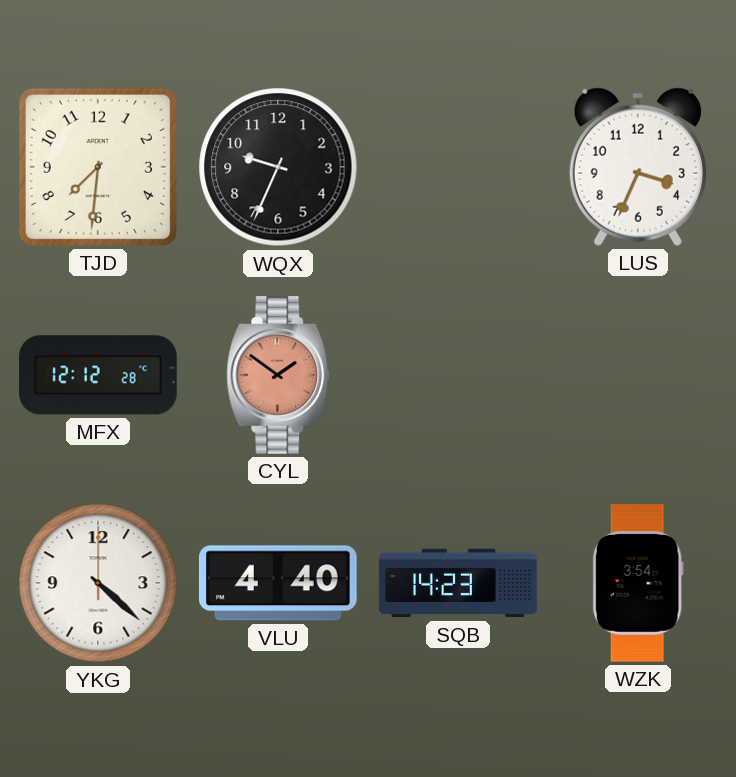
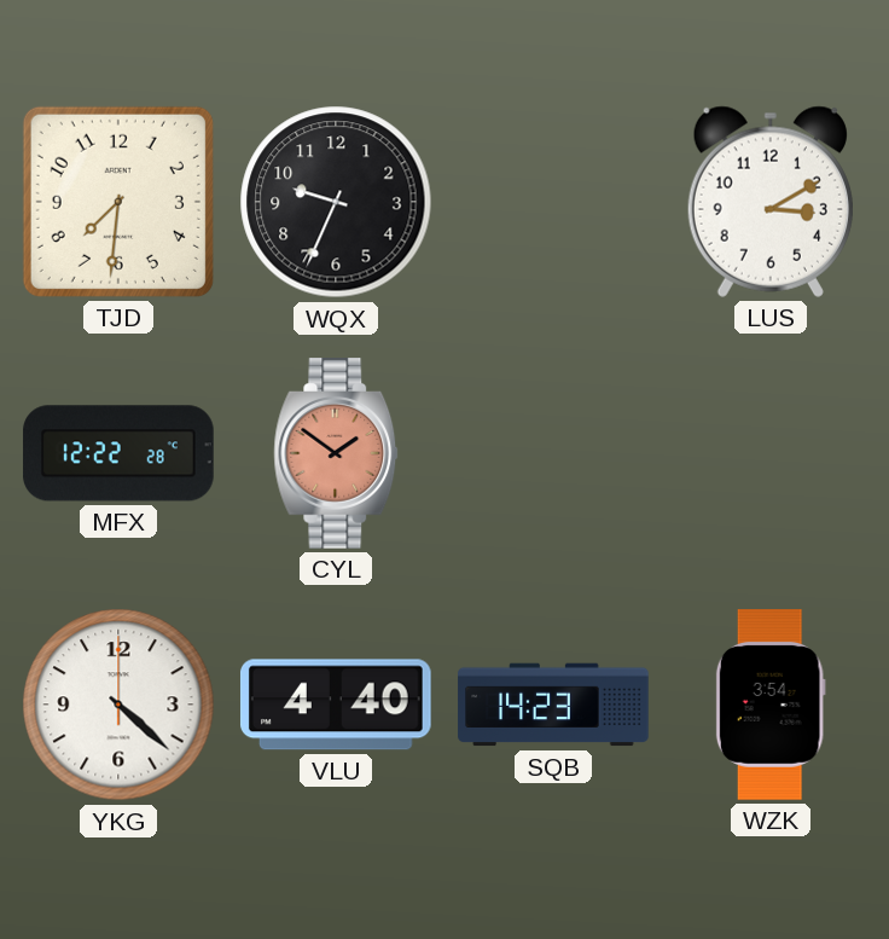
LUS: 3:34 -> 3:10
MFX: 12:12 -> 12:22
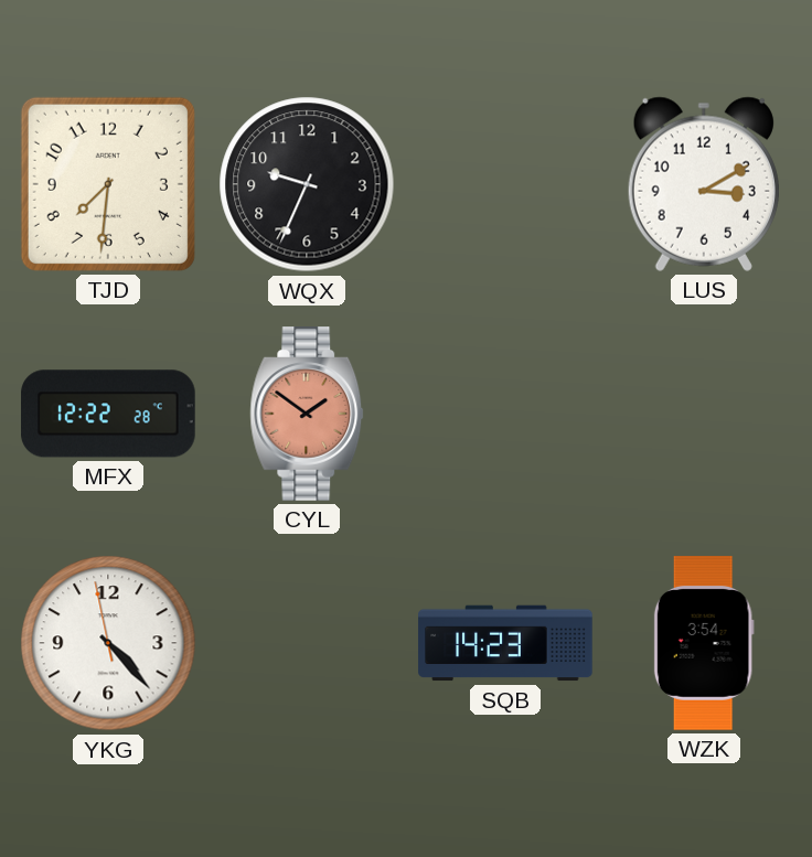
YKG: 4:22:00 -> 4:22:58
VLU: 4:40 -> none
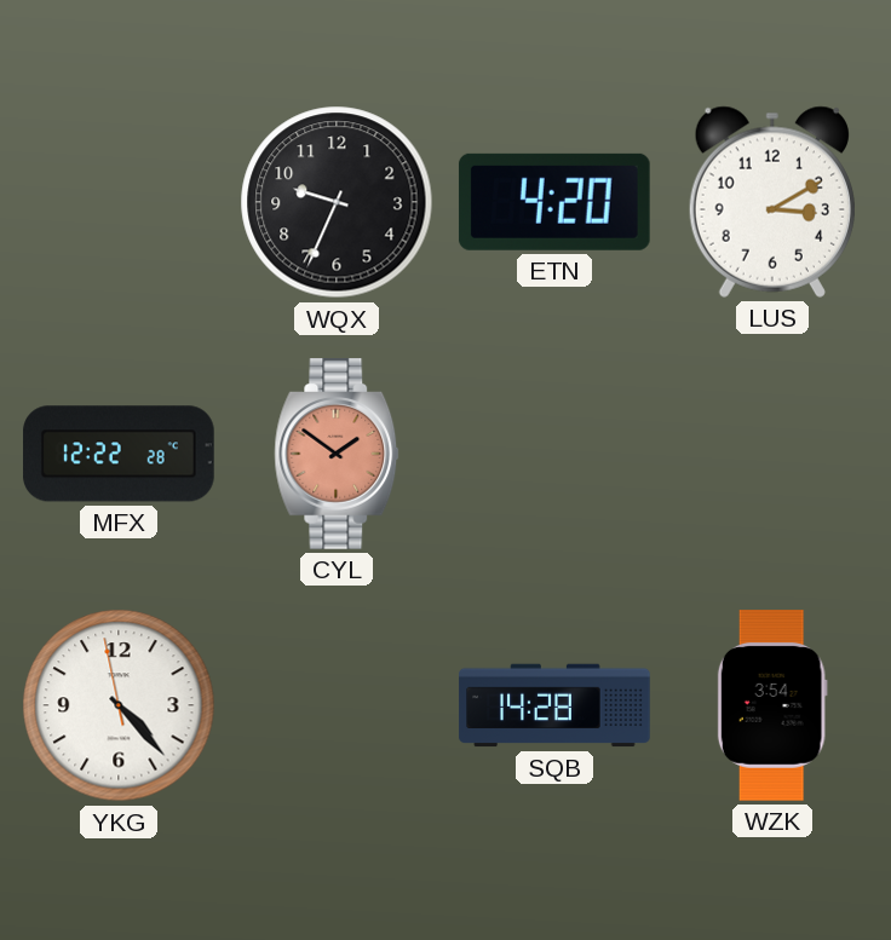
TJD: 7:31 -> none
ETN: none -> 4:20
SQB: 14:23 -> 14:28
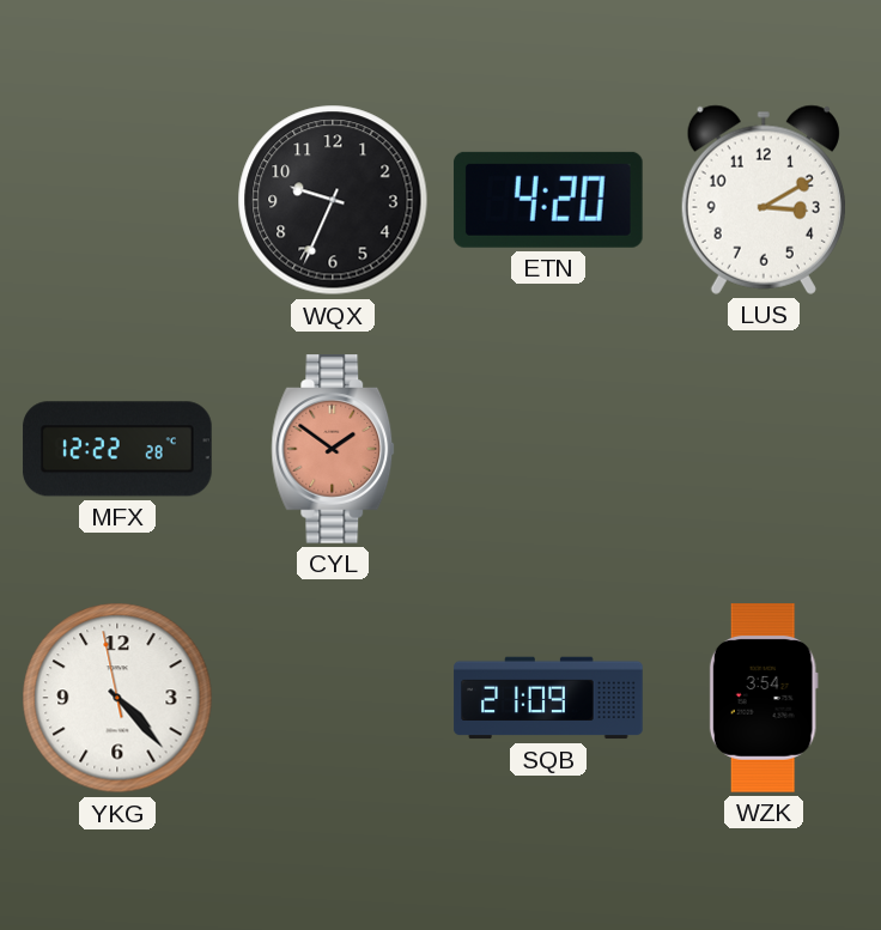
SQB: 14:28 -> 21:09
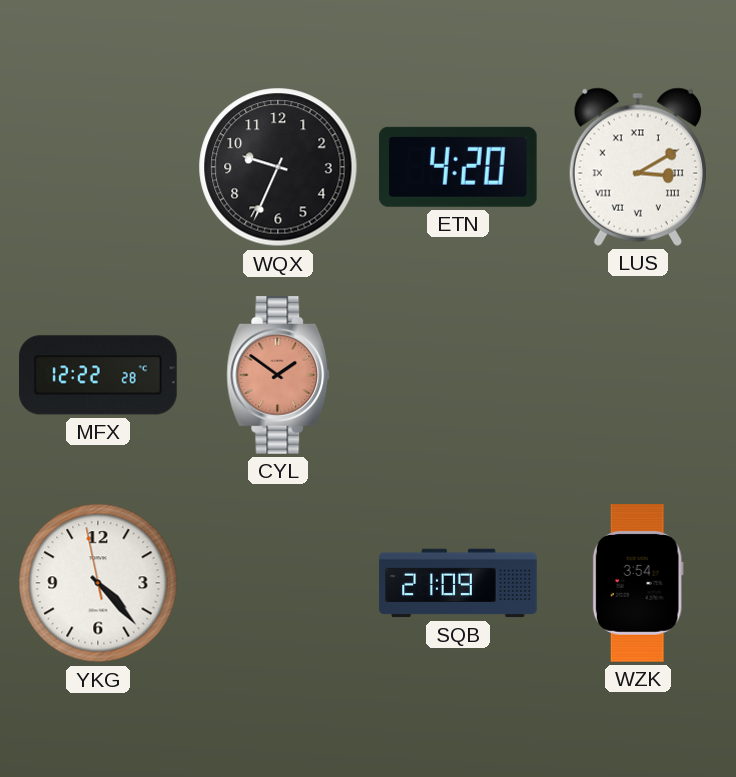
LUS numerals: Arabic -> Roman
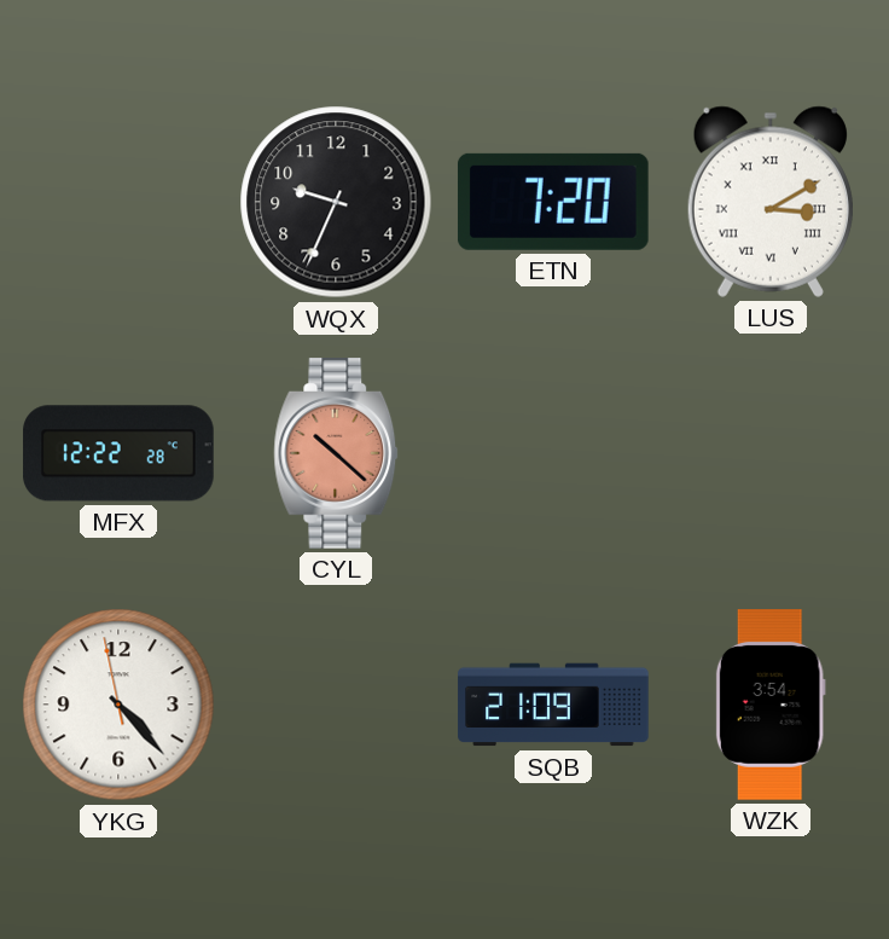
ETN: 4:20 -> 7:20
CYL: 1:51 -> 10:22
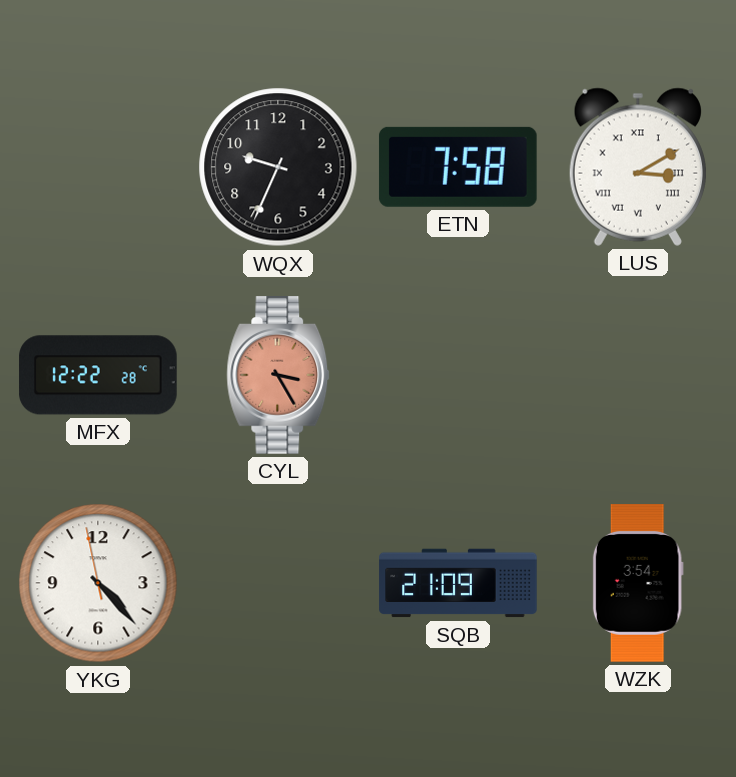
ETN: 7:20 -> 7:58
CYL: 10:22 -> 3:25
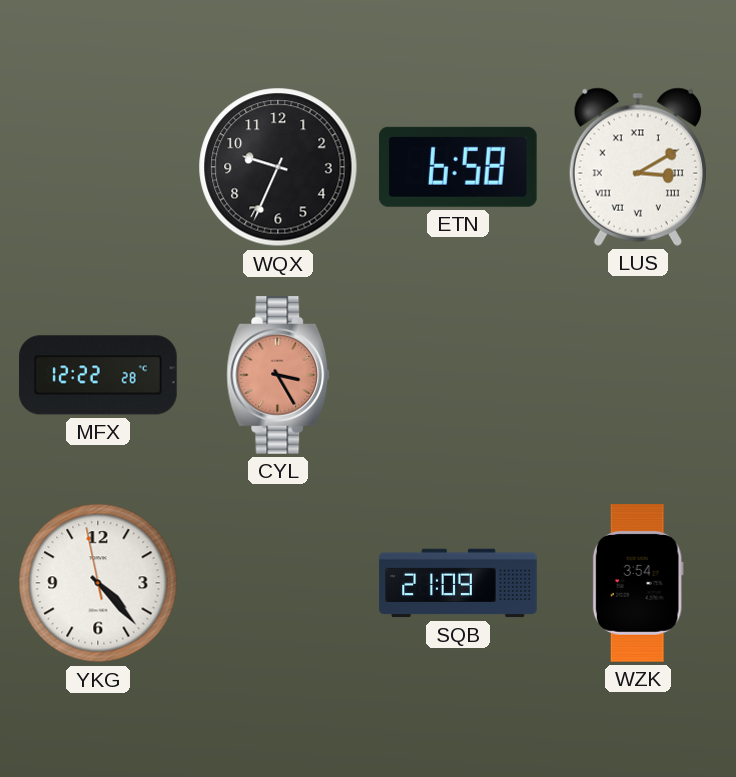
ETN: 7:58 -> 6:58
